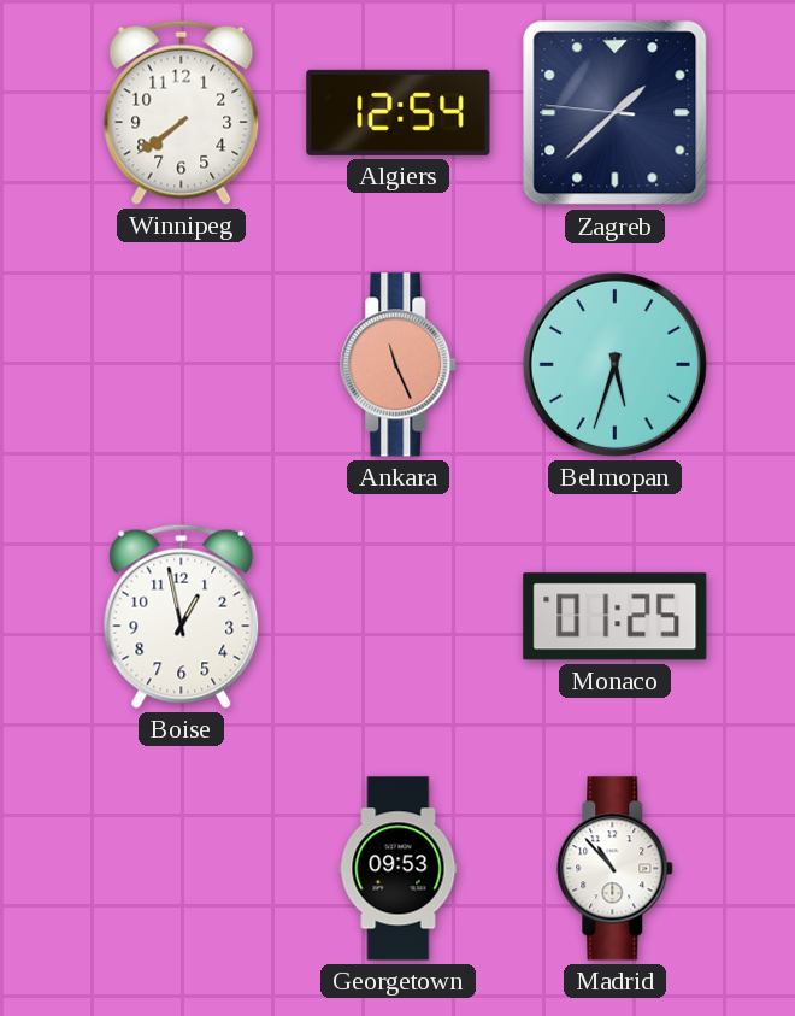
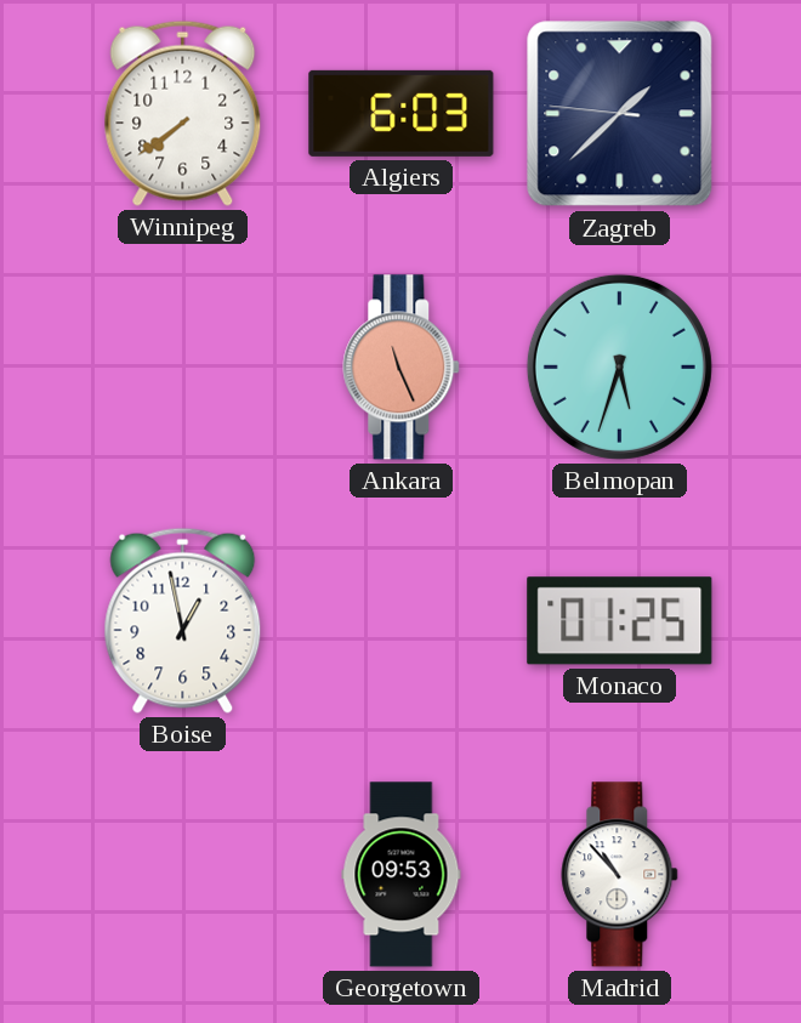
Algiers: 12:54 -> 6:03
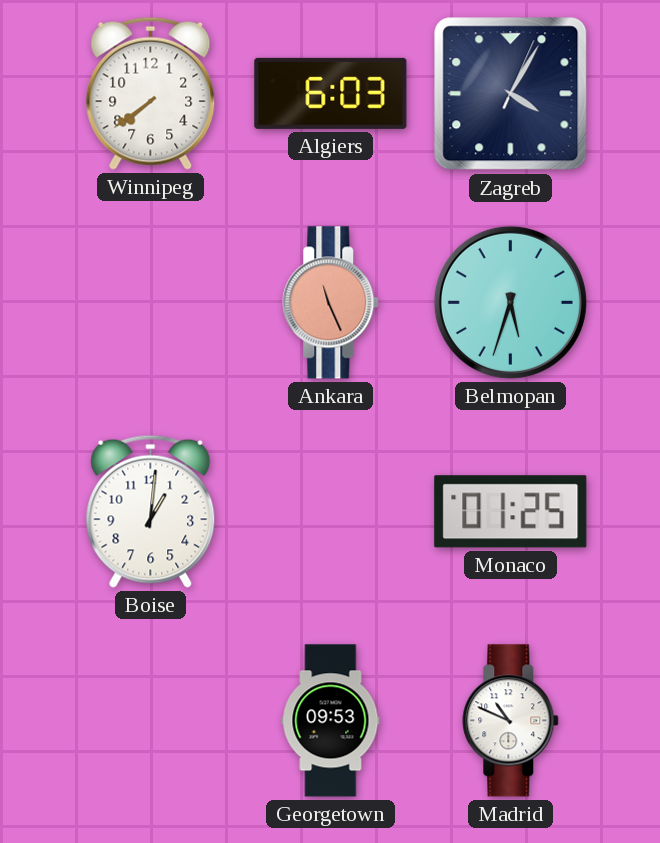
Zagreb: 1:37 -> 4:05
Boise: 12:58 -> 1:01
Madrid: 10:53 -> 10:49
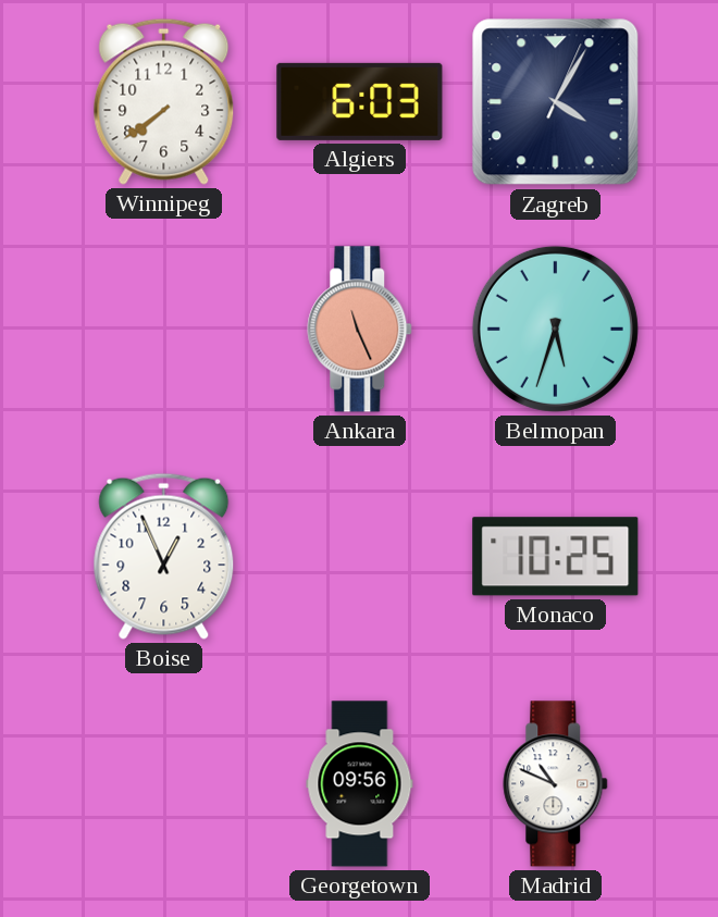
Boise: 1:01 -> 12:56
Monaco: 01:25 -> 10:25
Georgetown: 09:53 -> 09:56
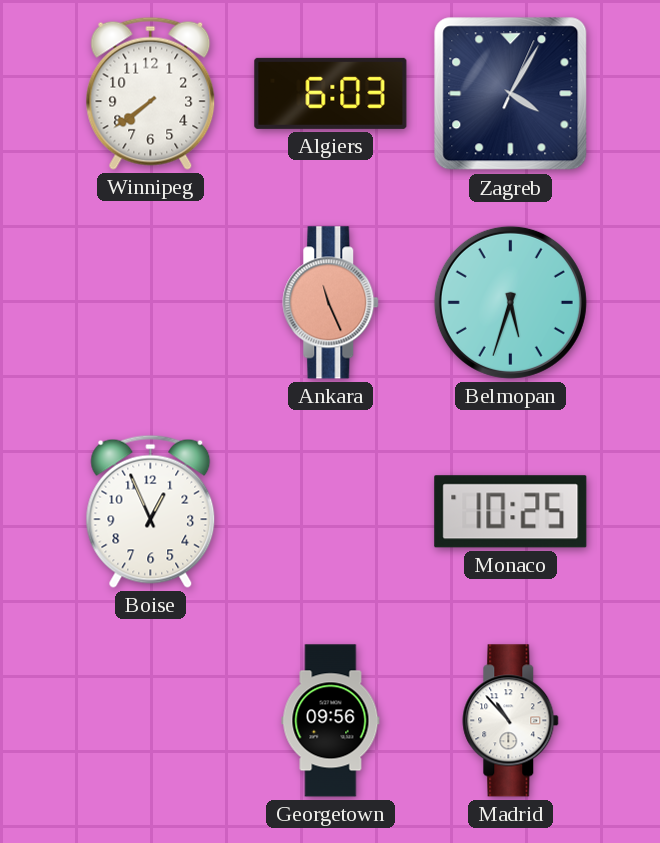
Madrid: 10:49 -> 10:53
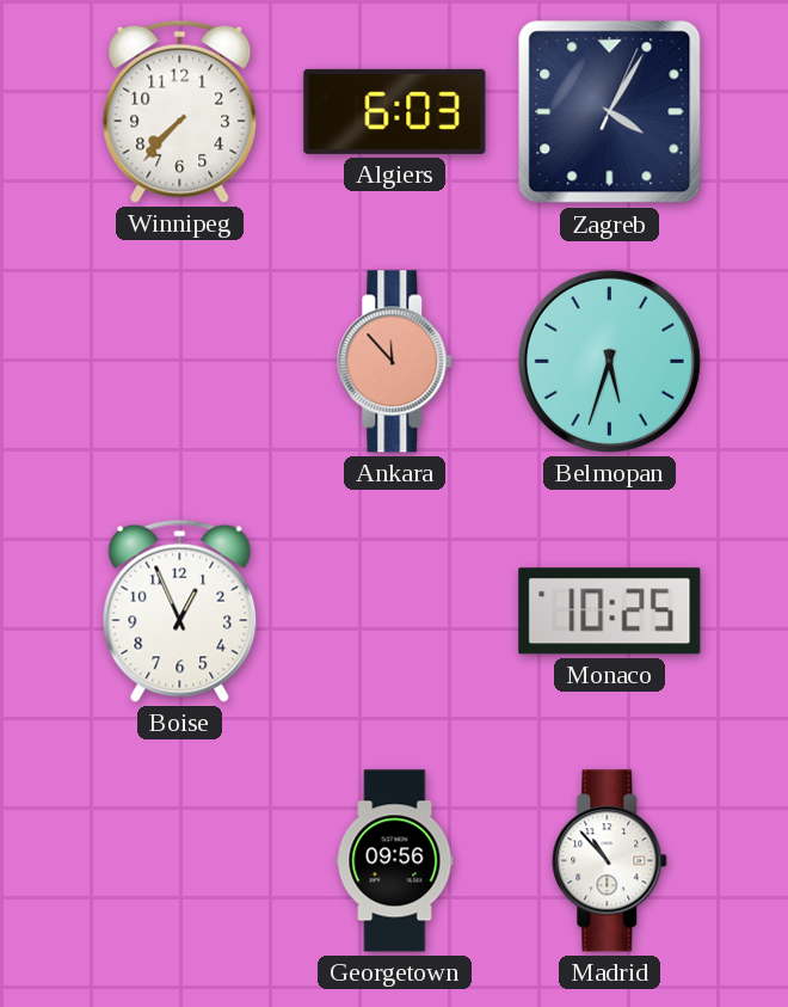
Winnipeg: 7:39 -> 7:37
Ankara: 11:26 -> 11:53
